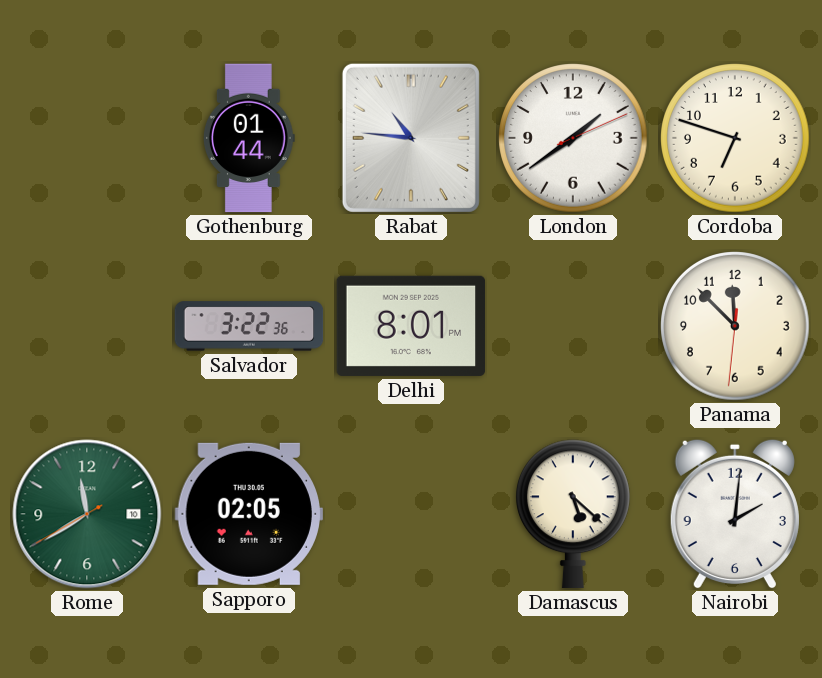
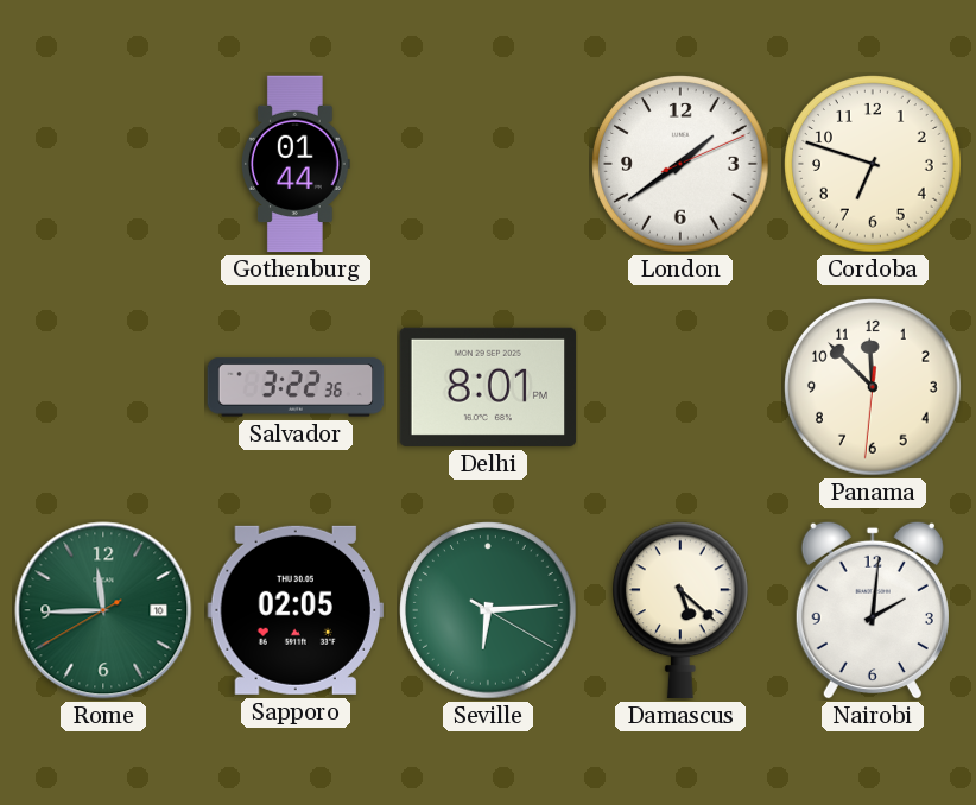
Rabat: 10:46 -> none
Rome: 11:39 -> 11:44
Seville: none -> 6:14
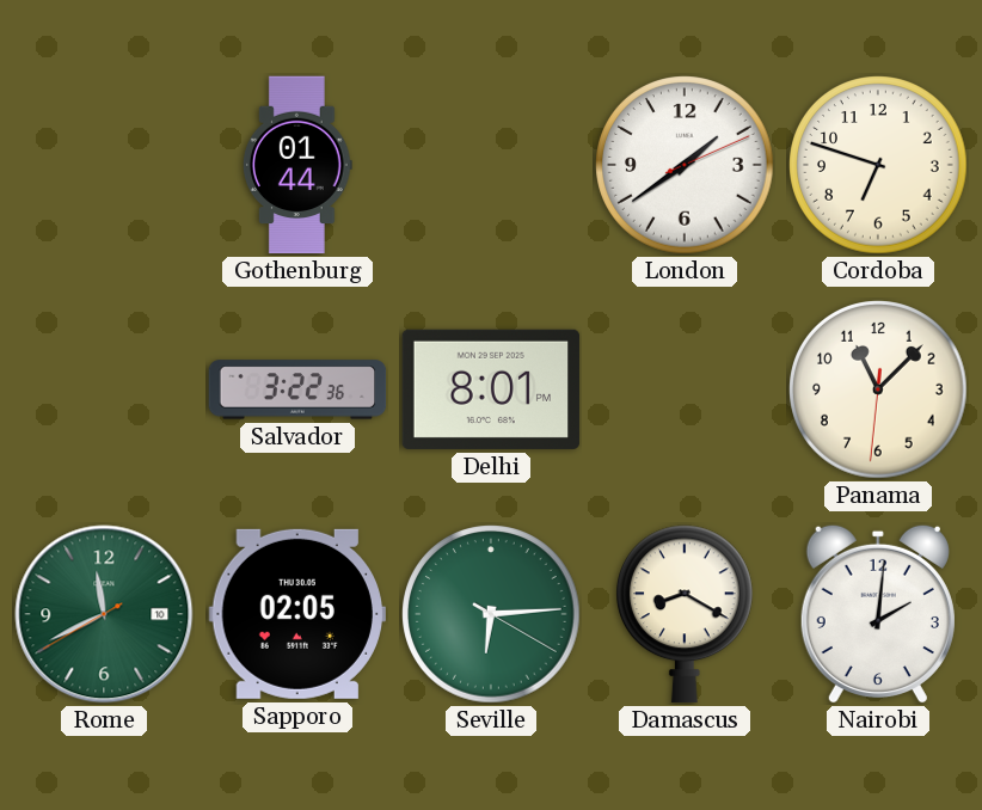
Panama: 11:52 -> 11:07
Rome: 11:44 -> 11:40
Damascus: 5:22 -> 8:20
